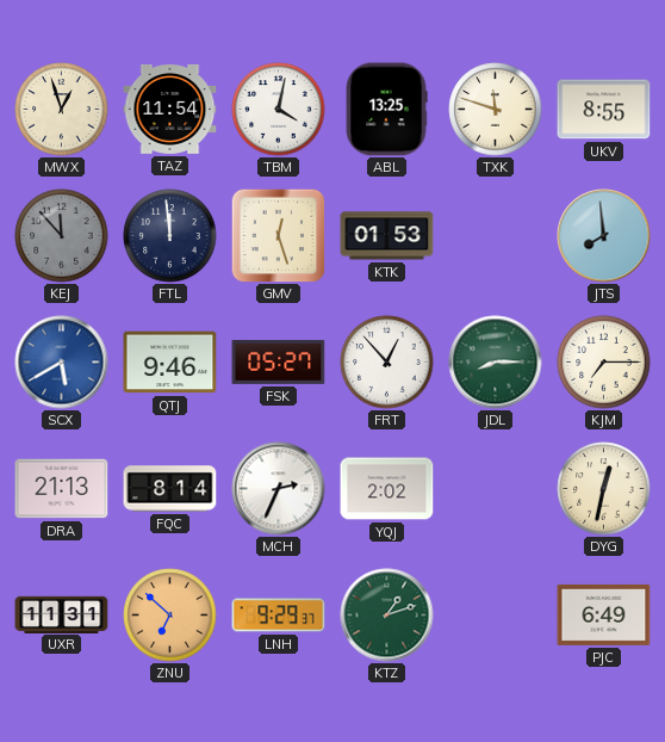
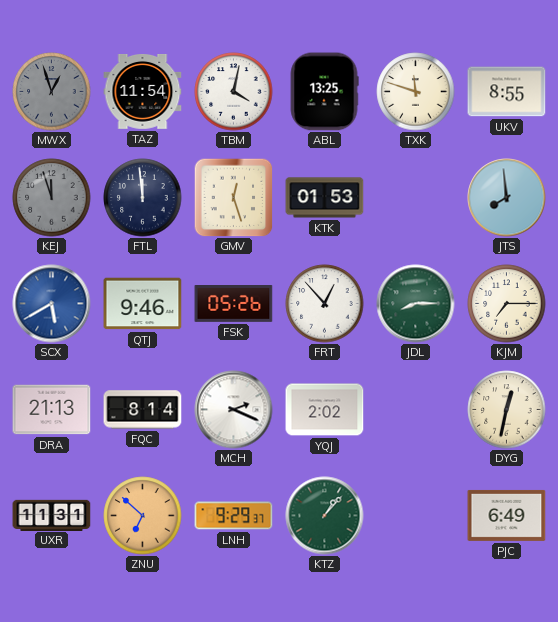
MWX dial: cream -> grey
KEJ: 11:53 -> 11:57
FSK: 05:27 -> 05:26
MCH: 2:34 -> 2:19
KTZ: 1:12 -> 1:07
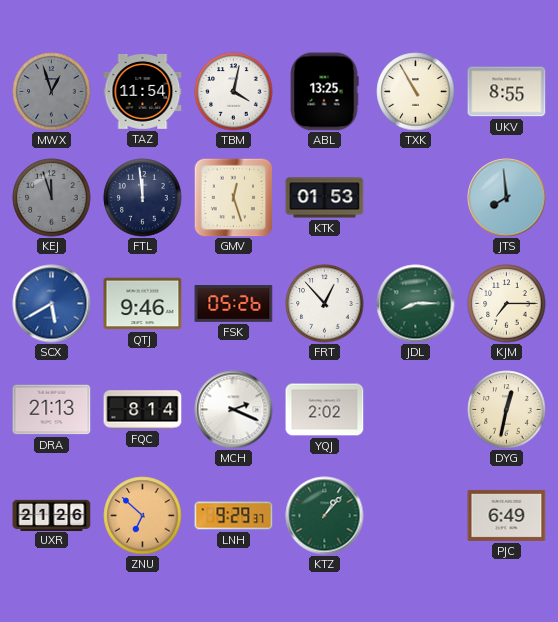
TXK: 11:48 -> 10:55
UXR: 11:31 -> 21:26
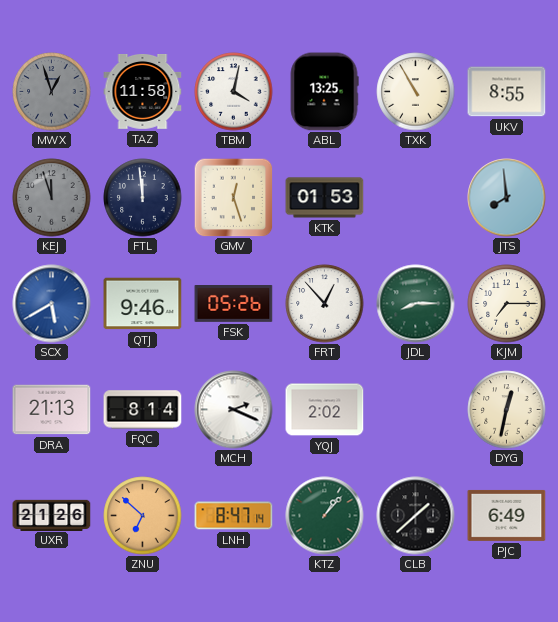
TAZ: 11:54 -> 11:58
LNH: 9:29 -> 8:47
CLB: none -> 1:38
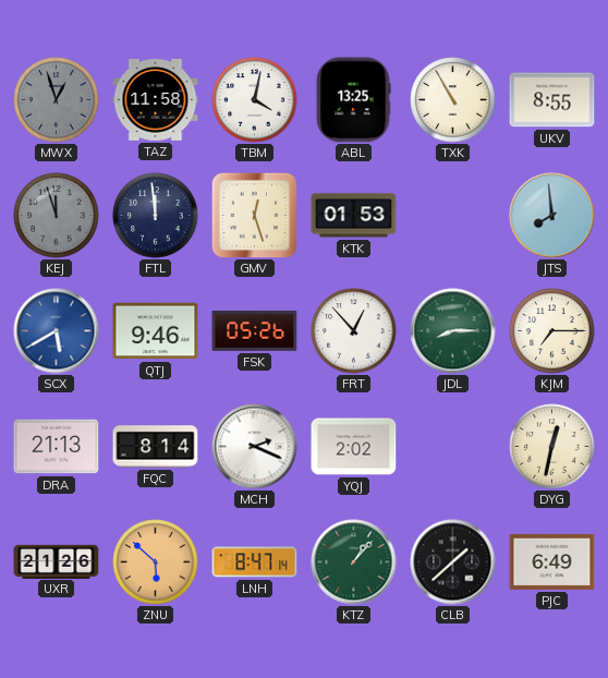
ZNU: 6:52 -> 5:52
